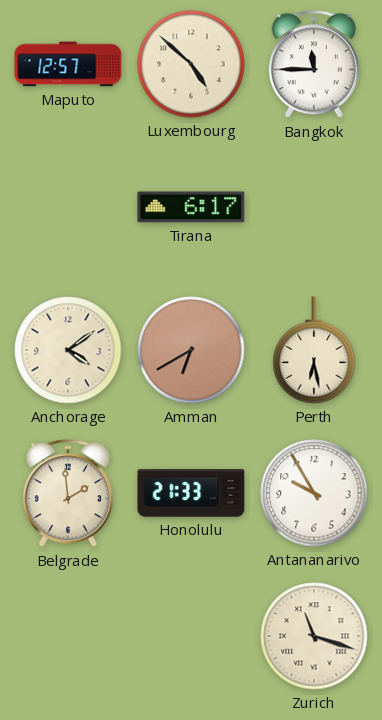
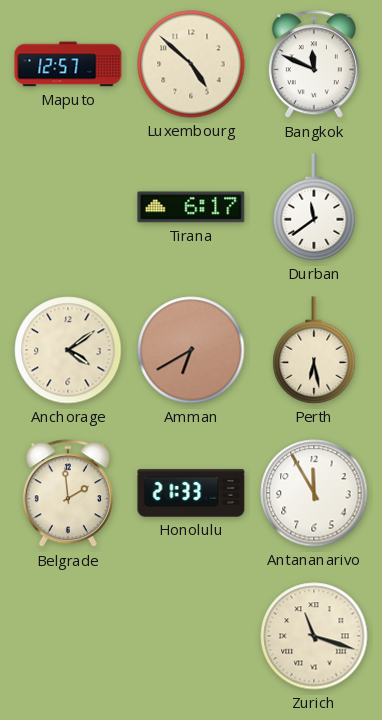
Bangkok: 11:45 -> 11:49
Durban: none -> 11:39
Antananarivo: 9:55 -> 11:55
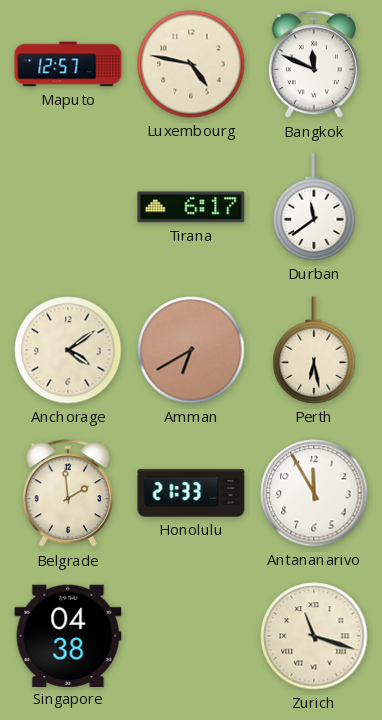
Luxembourg: 4:52 -> 4:47
Singapore: none -> 04:38
